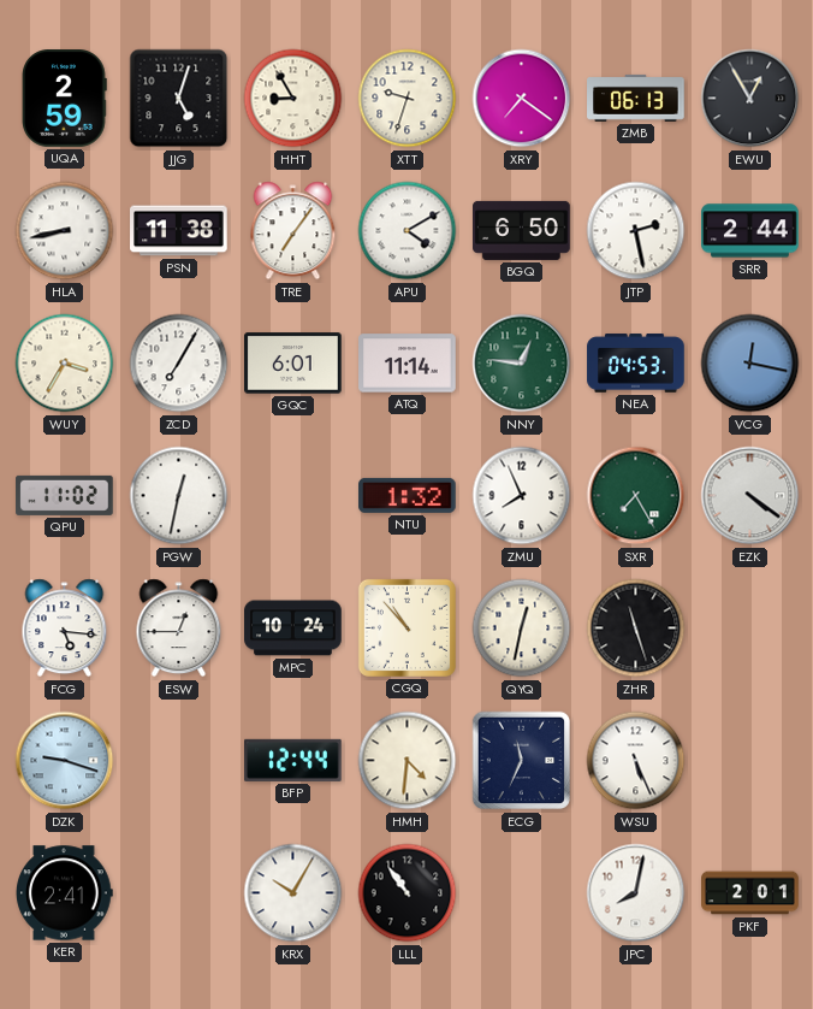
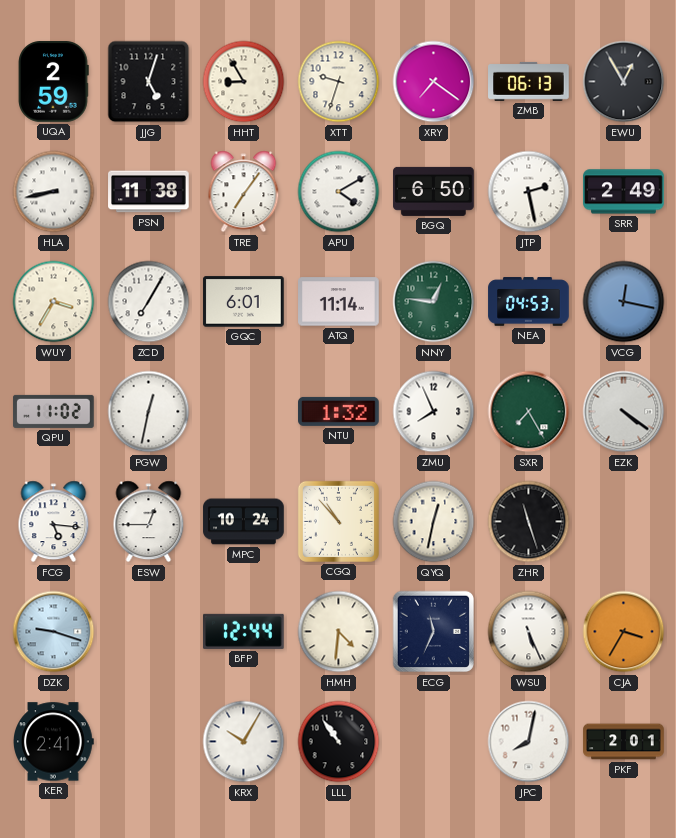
SRR: 2:44 -> 2:49
CJA: none -> 3:35
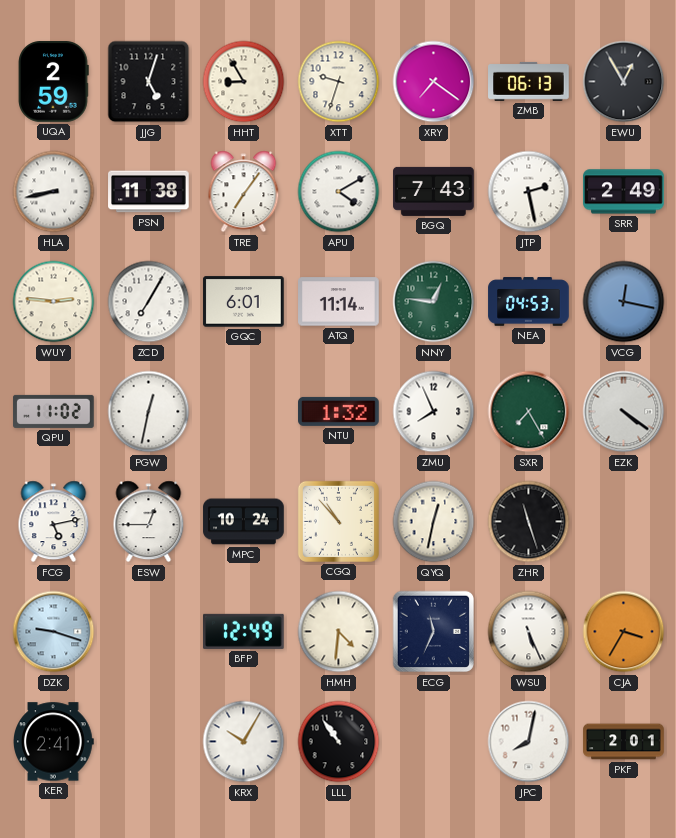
BGQ: 6:50 -> 7:43
WUY: 3:35 -> 2:46
FCG: 5:16 -> 5:13
BFP: 12:44 -> 12:49
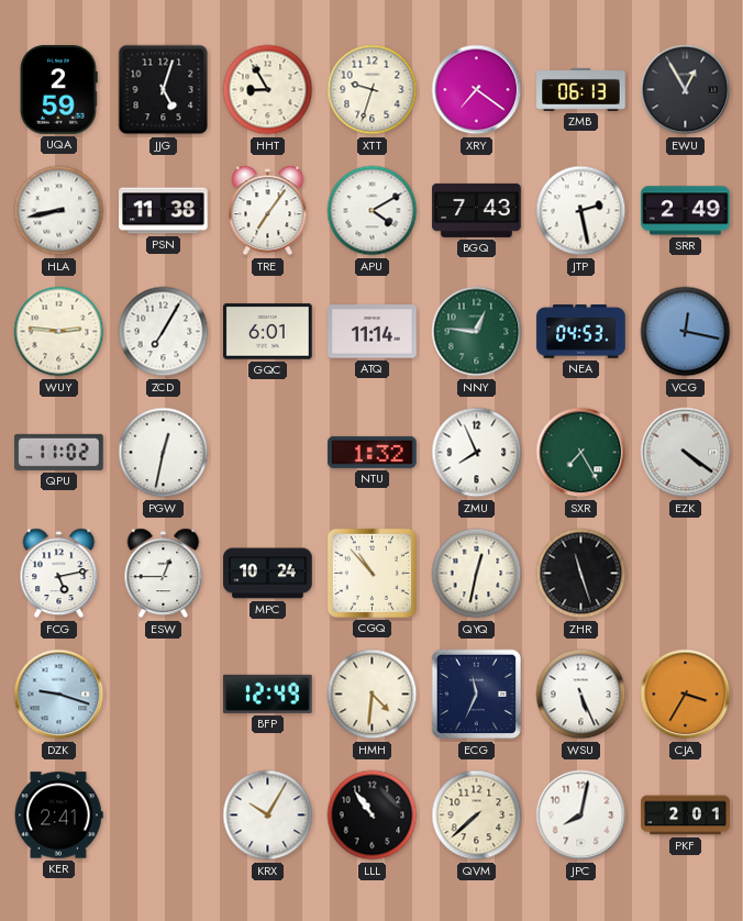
QVM: none -> 7:38
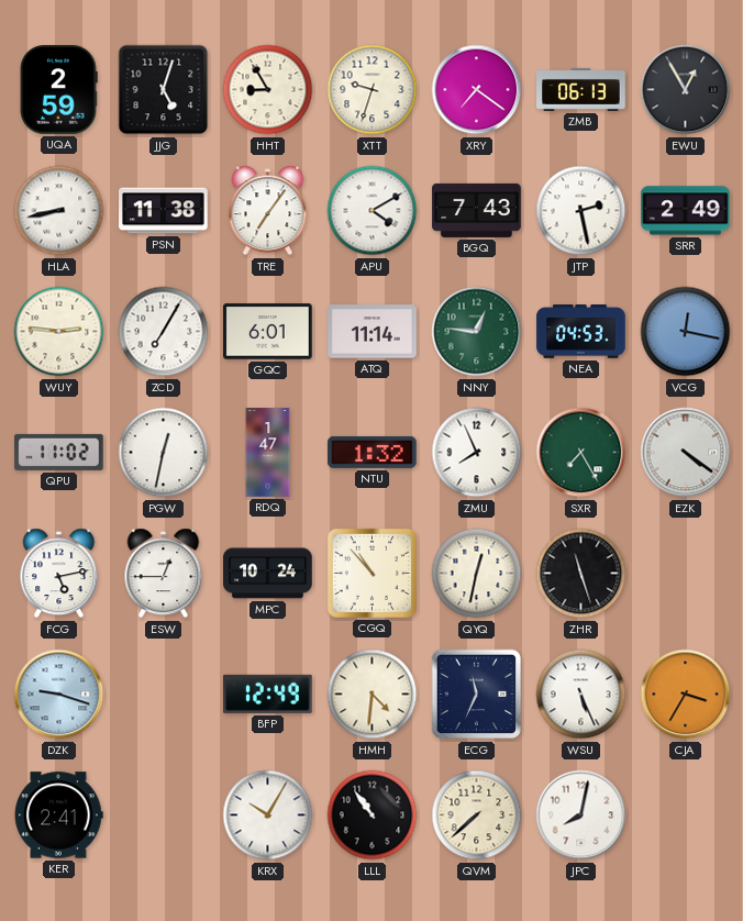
RDQ: none -> 1:47
PKF: 2:01 -> none
